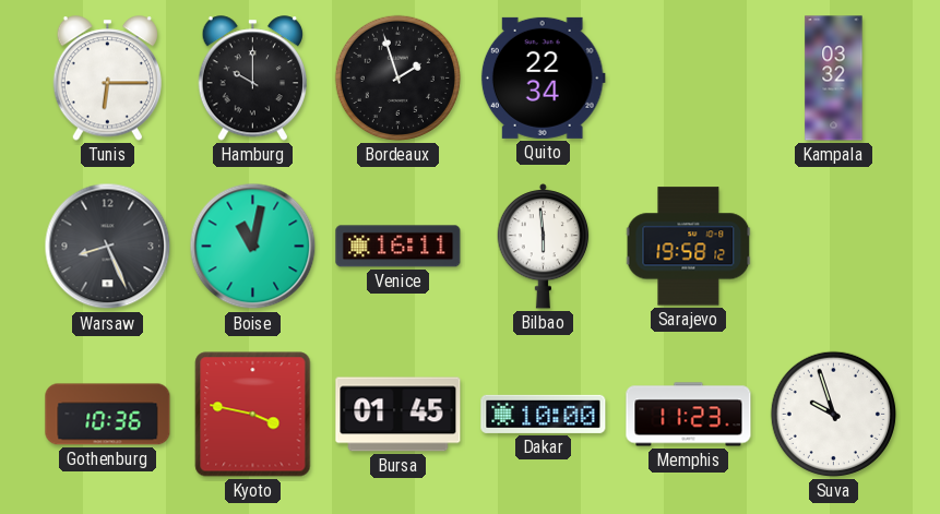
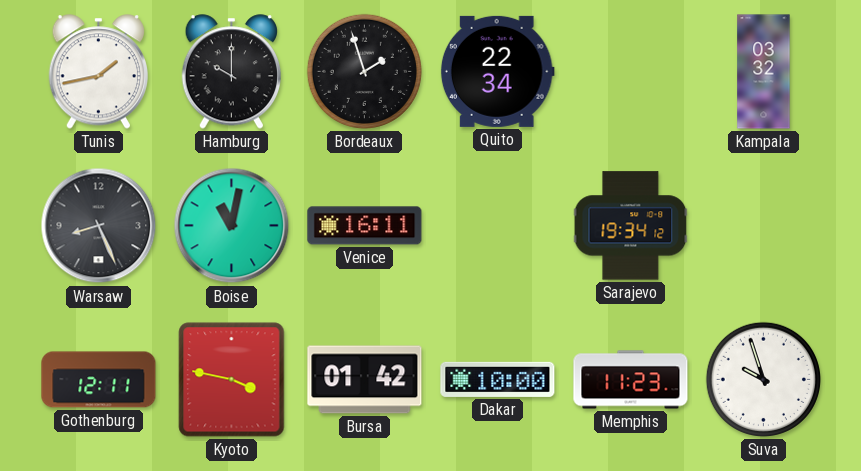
Tunis: 6:15 -> 1:43
Bilbao: 5:59 -> none
Sarajevo: 19:58 -> 19:34
Gothenburg: 10:36 -> 12:11
Bursa: 01:45 -> 01:42
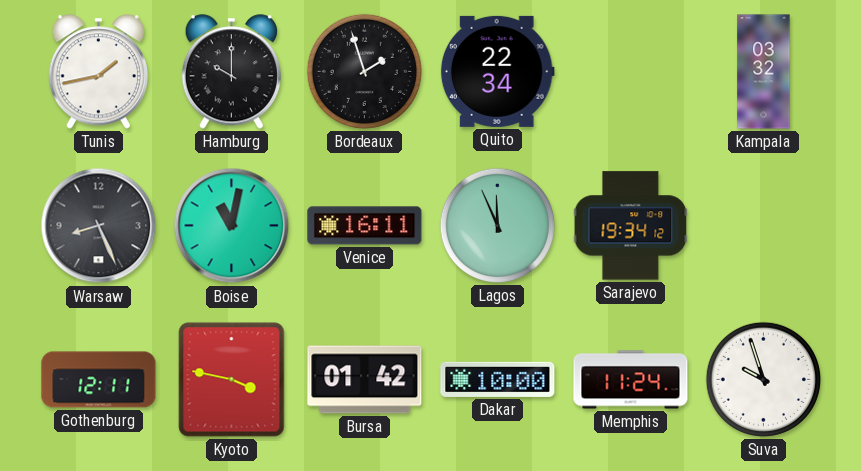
Lagos: none -> 11:56
Memphis: 11:23 -> 11:24
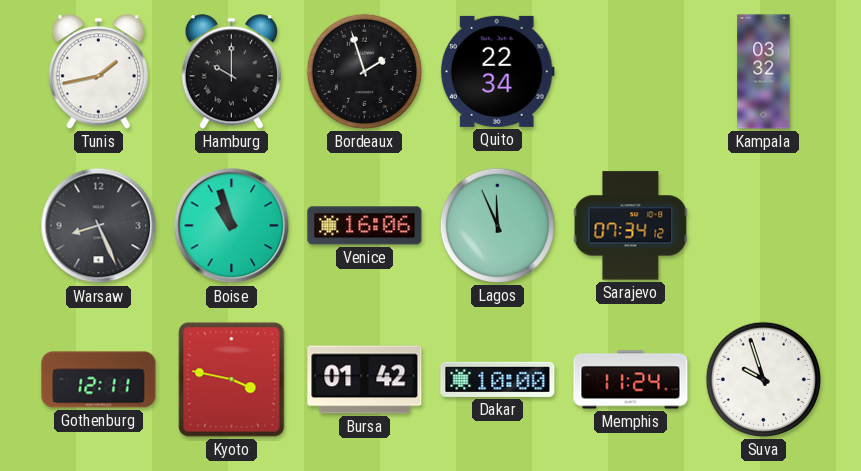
Boise: 11:02 -> 10:57
Venice: 16:11 -> 16:06
Sarajevo: 19:34 -> 07:34
